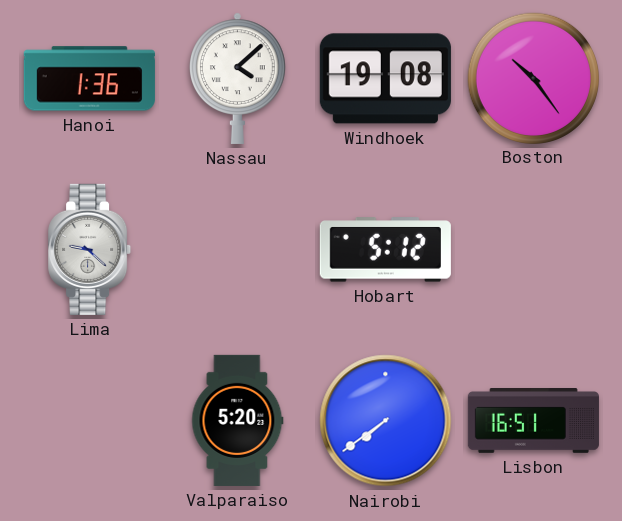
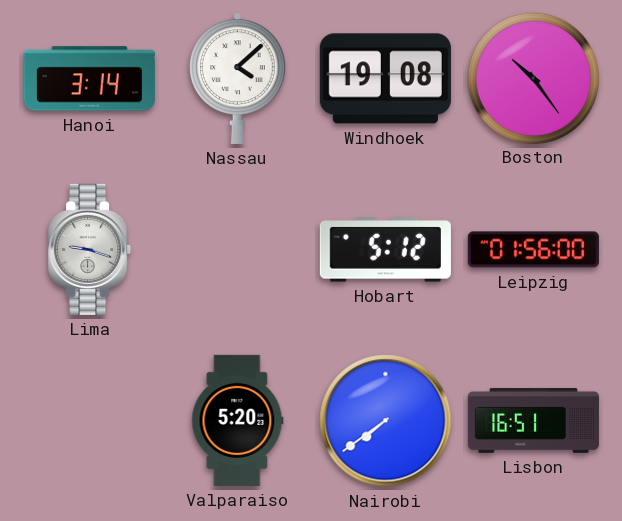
Hanoi: 1:36 -> 3:14
Lima: 9:22 -> 9:18
Leipzig: none -> 01:56
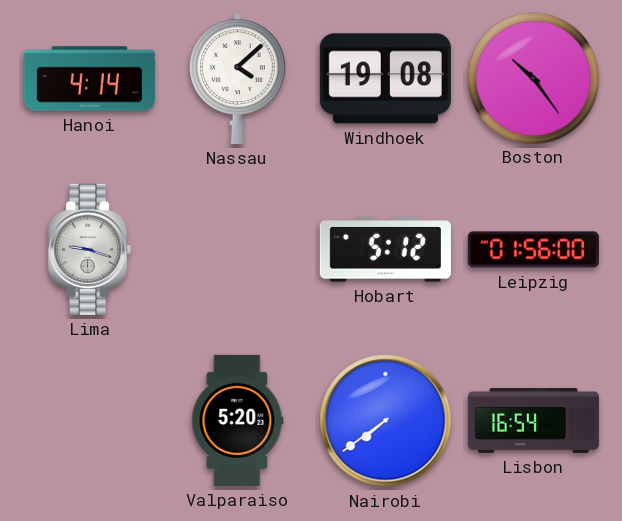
Hanoi: 3:14 -> 4:14
Lisbon: 16:51 -> 16:54
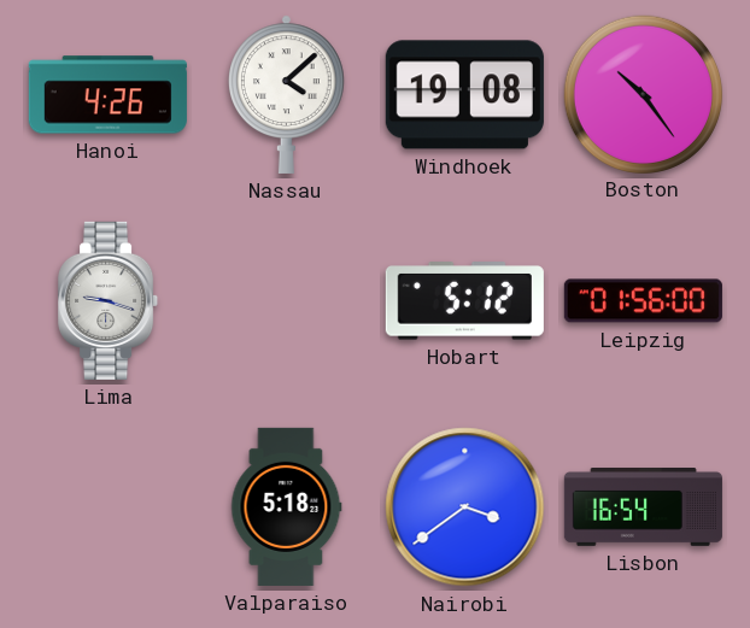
Hanoi: 4:14 -> 4:26
Valparaiso: 5:20 -> 5:18
Nairobi: 7:39 -> 3:39
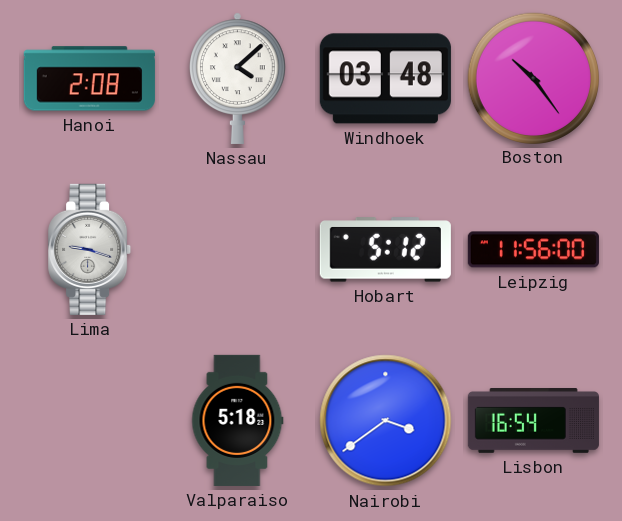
Hanoi: 4:26 -> 2:08
Windhoek: 19:08 -> 03:48
Leipzig: 01:56 -> 11:56
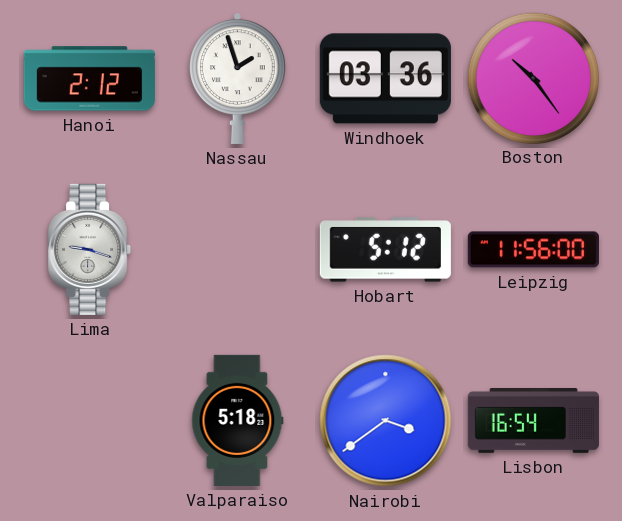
Hanoi: 2:08 -> 2:12
Nassau: 4:08 -> 1:57
Windhoek: 03:48 -> 03:36
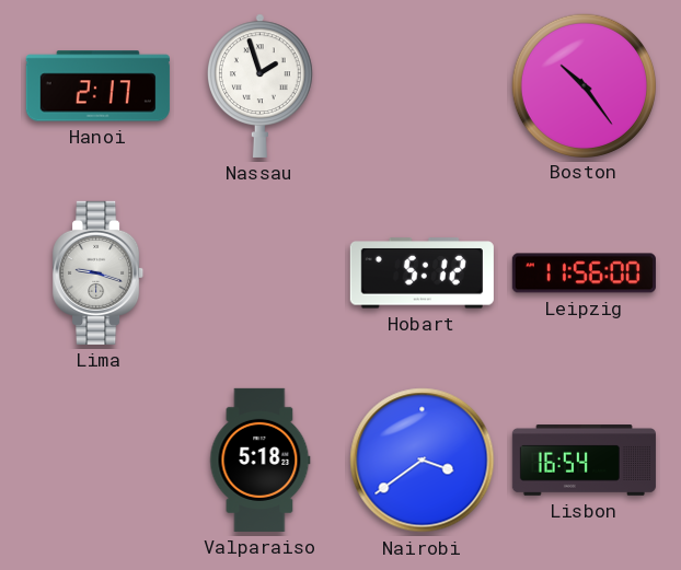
Hanoi: 2:12 -> 2:17
Windhoek: 03:36 -> none
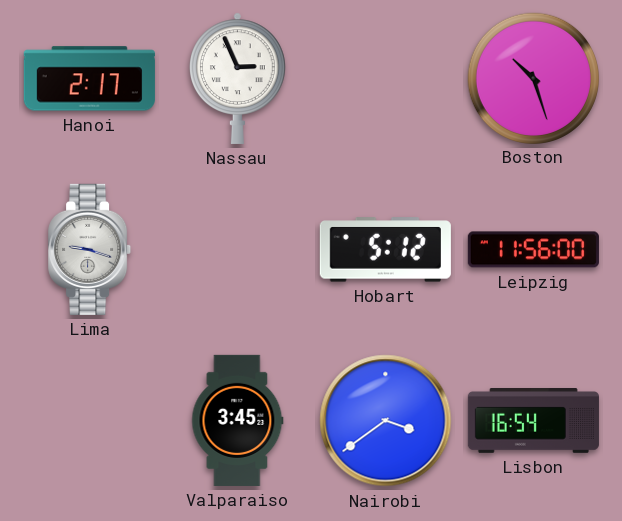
Nassau: 1:57 -> 2:56
Boston: 10:24 -> 10:27
Valparaiso: 5:18 -> 3:45
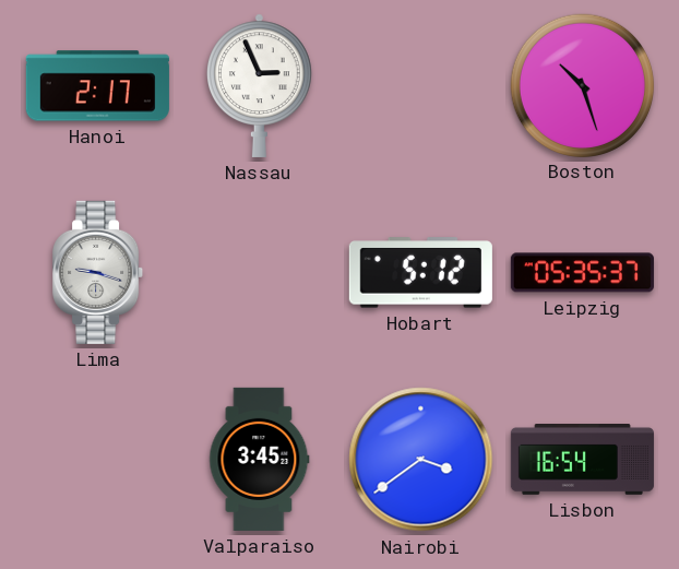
Leipzig: 11:56 -> 05:35
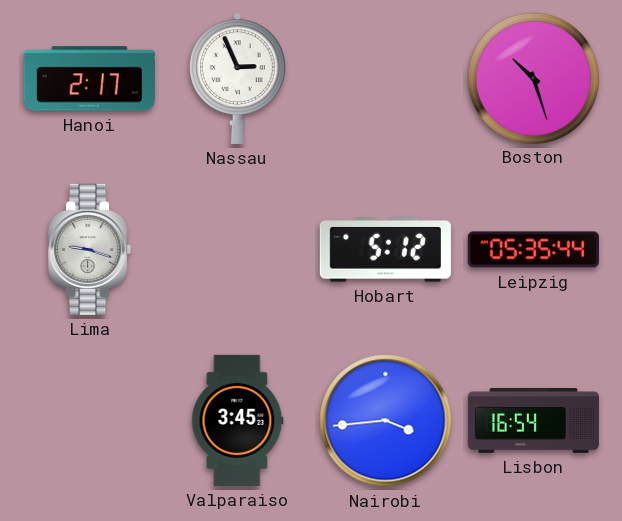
Leipzig: 05:35:37 -> 05:35:44
Nairobi: 3:39 -> 3:44
